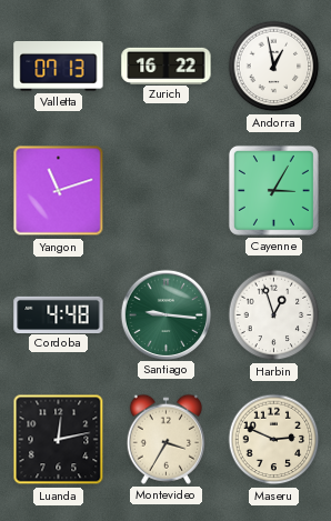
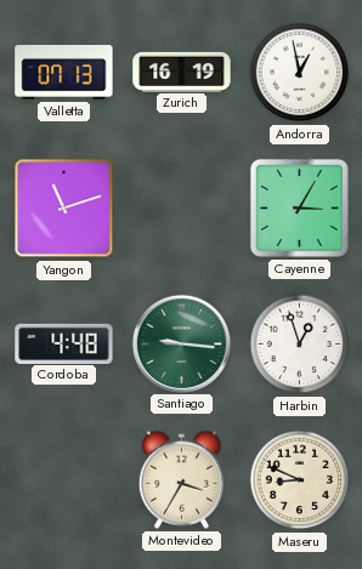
Zurich: 16:22 -> 16:19
Luanda: 12:13 -> none
Maseru: 2:49 -> 8:49
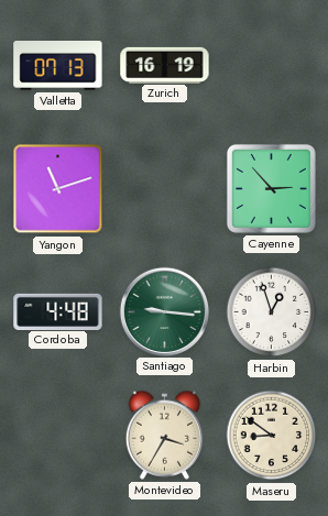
Andorra: 12:58 -> none
Cayenne: 3:05 -> 2:53
Maseru: 8:49 -> 8:51
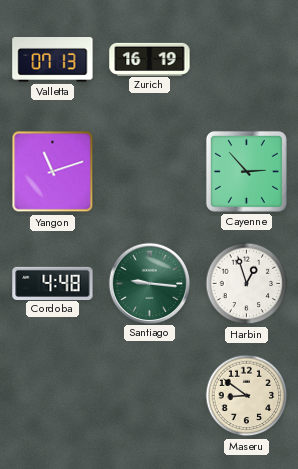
Montevideo: 3:35 -> none
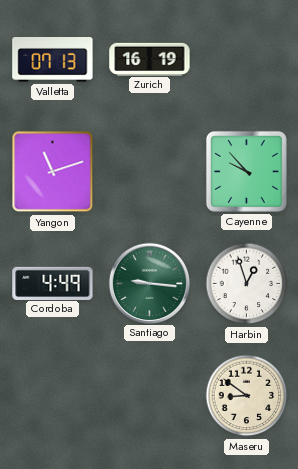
Cayenne: 2:53 -> 9:53
Cordoba: 4:48 -> 4:49
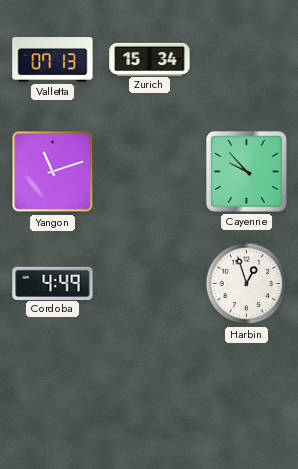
Zurich: 16:19 -> 15:34
Santiago: 9:16 -> none
Maseru: 8:51 -> none
